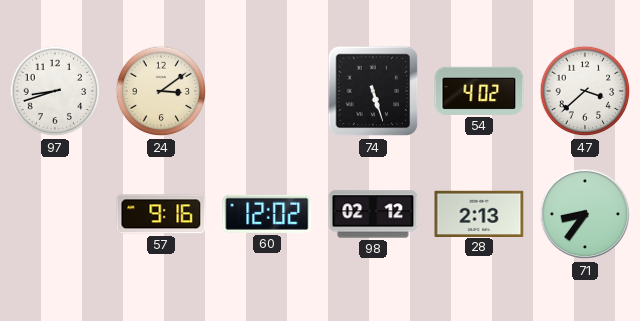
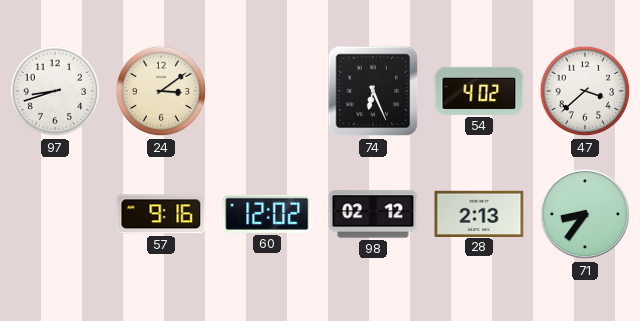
74: 5:27 -> 6:26
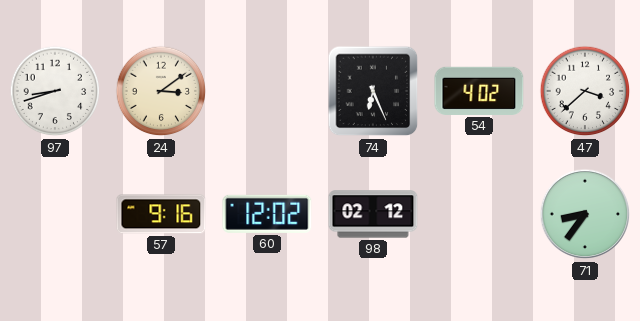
28: 2:13 -> none
